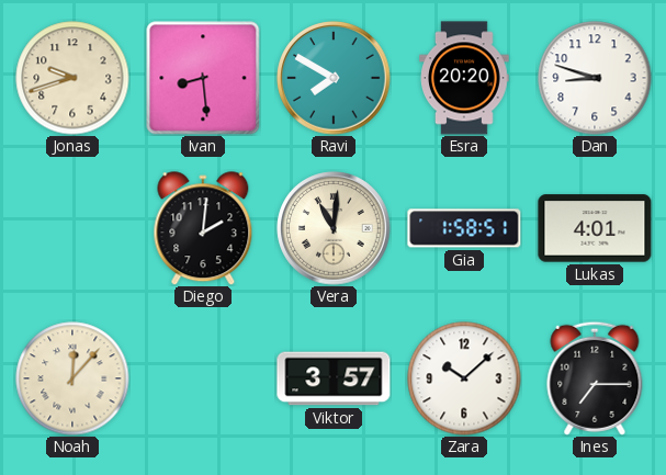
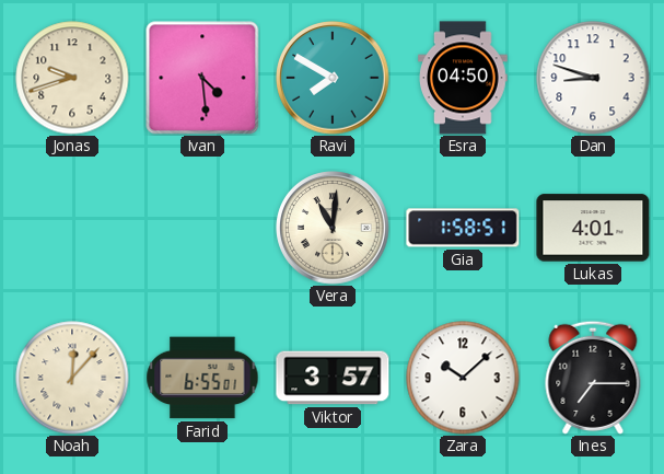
Ivan: 8:29 -> 4:29
Esra: 20:20 -> 04:50
Diego: 2:01 -> none
Farid: none -> 6:55
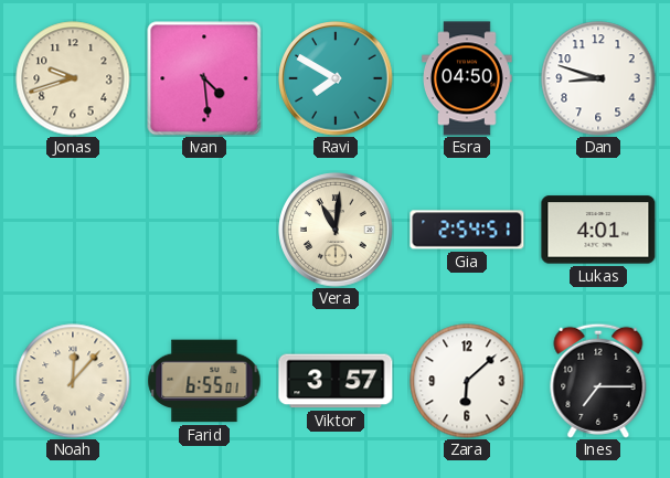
Gia: 1:58 -> 2:54
Zara: 10:08 -> 6:08
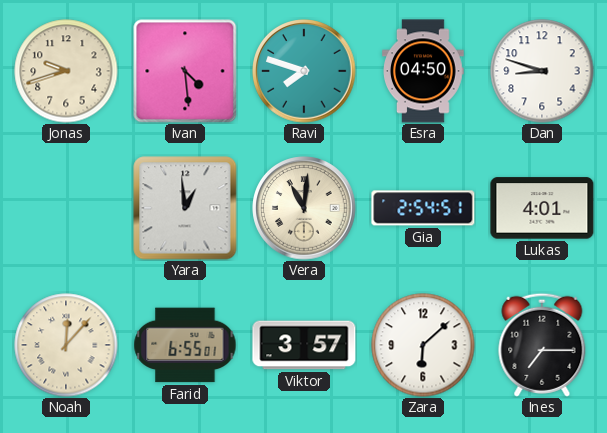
Ravi: 7:50 -> 7:48
Yara: none -> 12:59
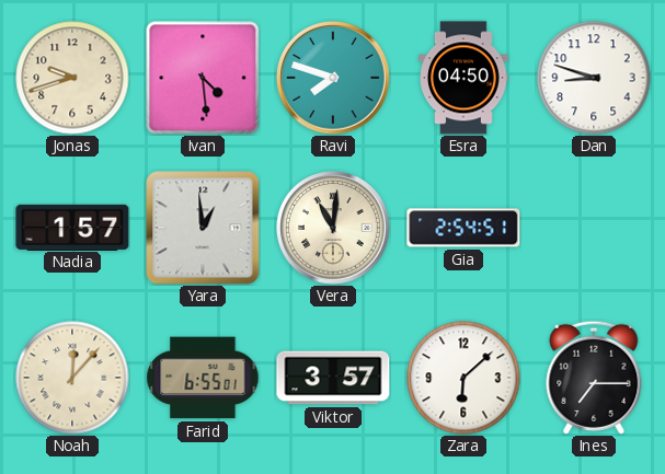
Nadia: none -> 1:57
Lukas: 4:01 -> none
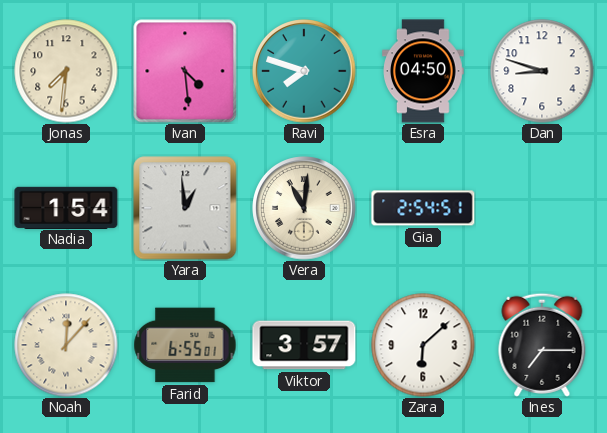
Jonas: 9:42 -> 7:31
Nadia: 1:57 -> 1:54
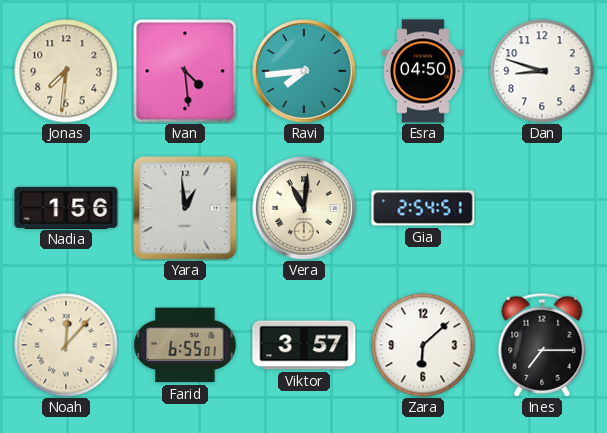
Ravi: 7:48 -> 7:44
Nadia: 1:54 -> 1:56
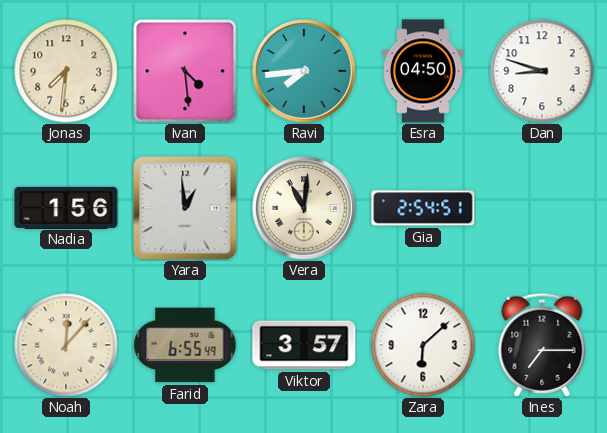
Farid: 6:55:01 -> 6:55:49
